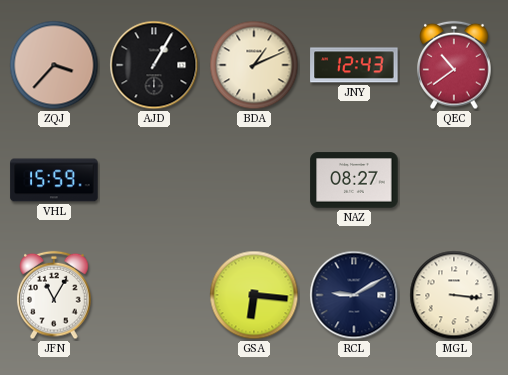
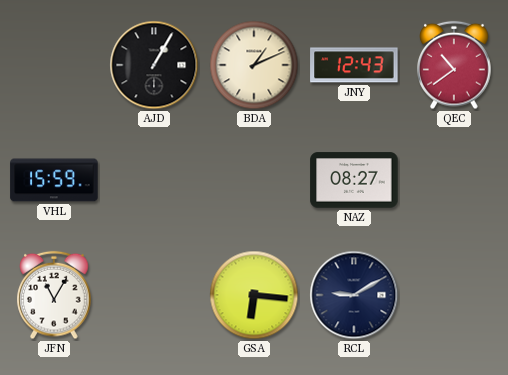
ZQJ: 3:37 -> none
MGL: 3:16 -> none
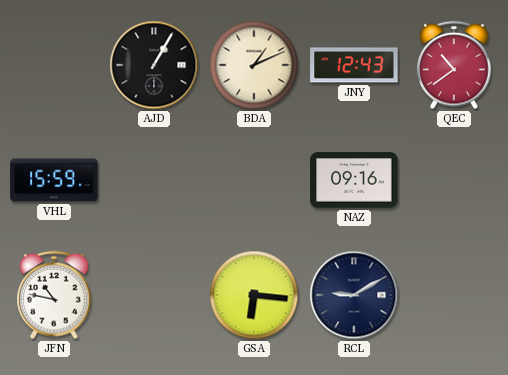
NAZ: 08:27 -> 09:16
JFN: 11:05 -> 10:47
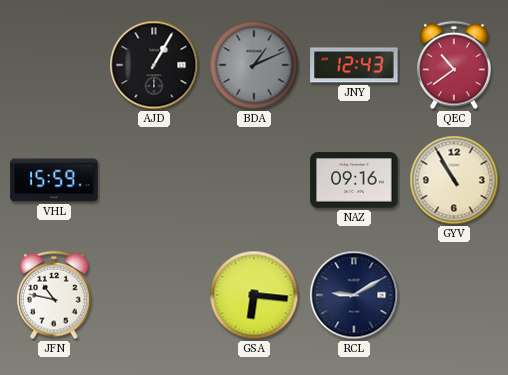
BDA dial: cream -> grey
GYV: none -> 10:55
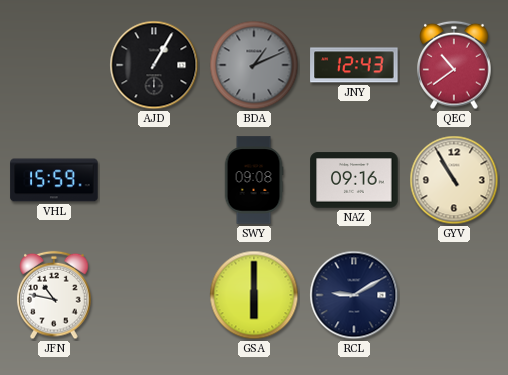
SWY: none -> 09:08
GSA: 6:16 -> 6:00
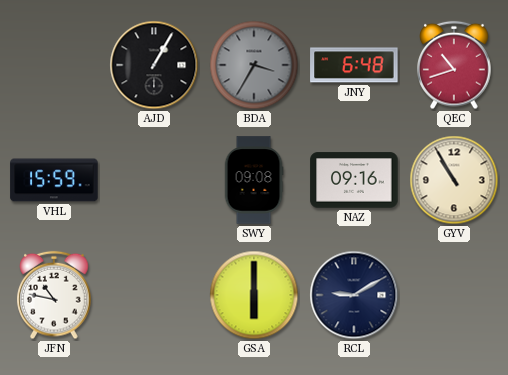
BDA: 1:11 -> 3:35
JNY: 12:43 -> 6:48
QEC: 10:39 -> 10:42
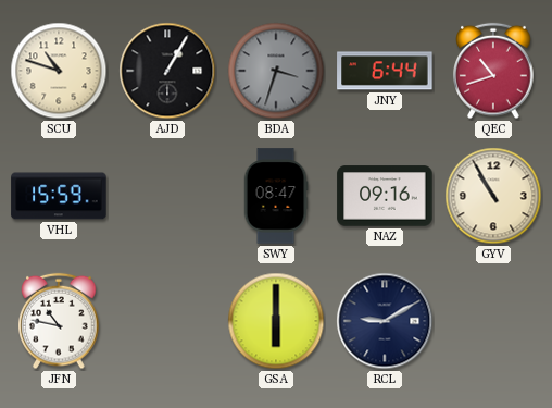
SCU: none -> 10:48
BDA: 3:35 -> 3:33
JNY: 6:48 -> 6:44
SWY: 09:08 -> 08:47
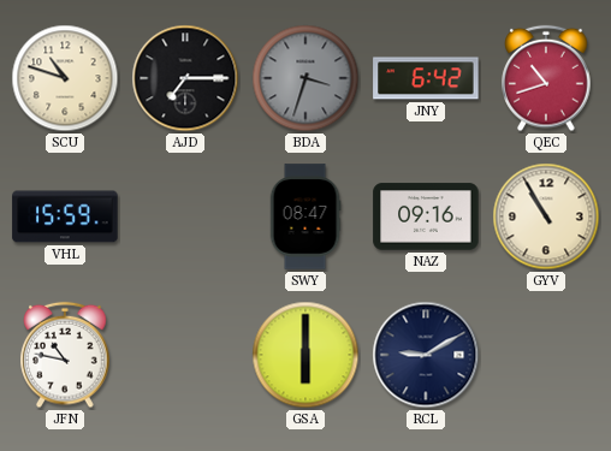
AJD: 1:05 -> 7:15
JNY: 6:44 -> 6:42
